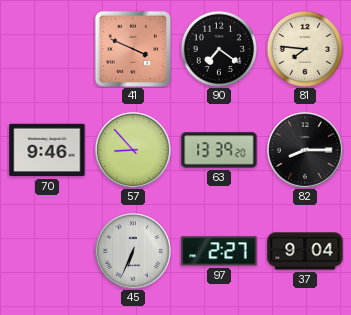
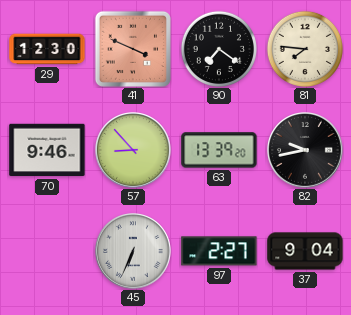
29: none -> 12:30
82: 8:15 -> 9:43
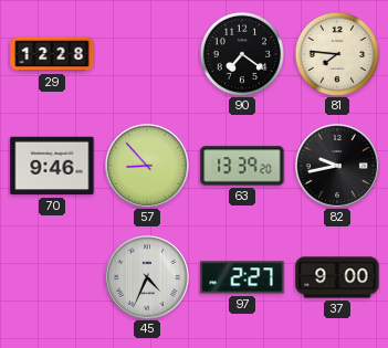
29: 12:30 -> 12:28
41: 3:49 -> none
45: 6:34 -> 4:34
37: 9:04 -> 9:00
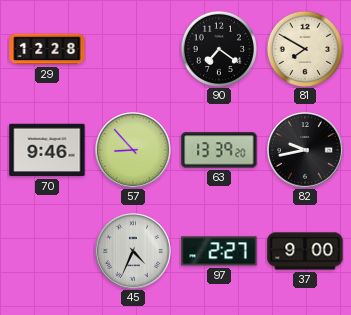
81: 7:46 -> 7:50
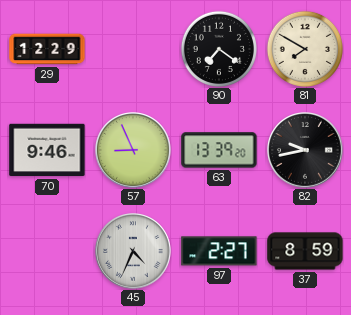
29: 12:28 -> 12:29
57: 8:53 -> 8:56
37: 9:00 -> 8:59
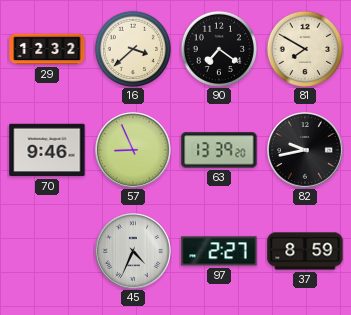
29: 12:29 -> 12:32
16: none -> 3:38
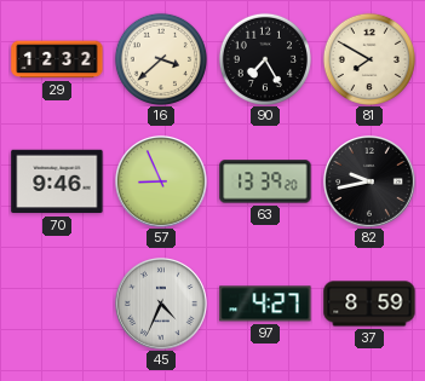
90: 7:21 -> 7:25
97: 2:27 -> 4:27
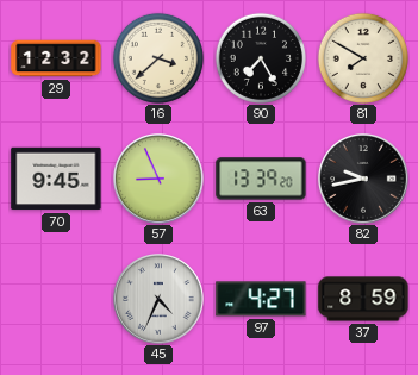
70: 9:46 -> 9:45
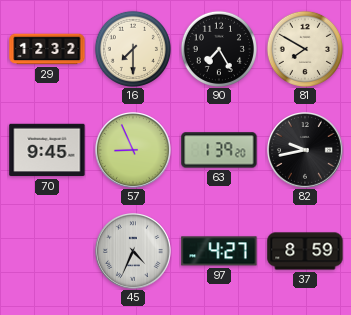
16: 3:38 -> 7:30
63: 13:39 -> 1:39
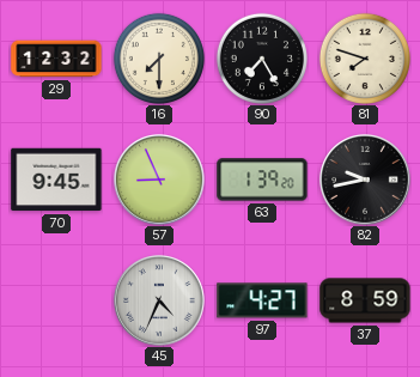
81: 7:50 -> 7:48
